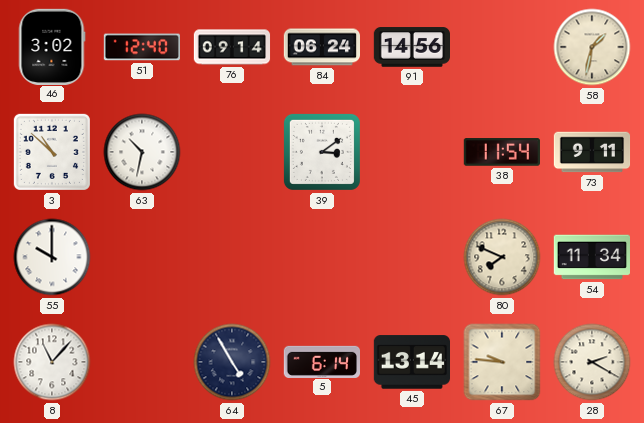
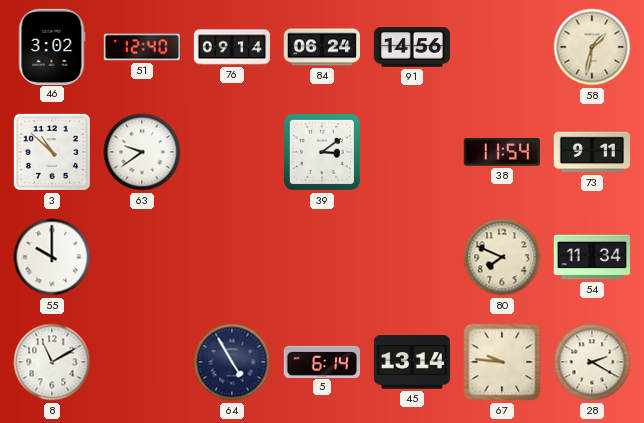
63: 10:32 -> 9:39
8: 11:07 -> 11:10
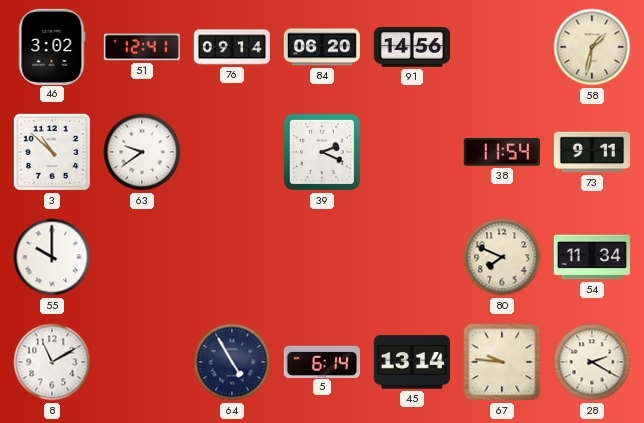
51: 12:40 -> 12:41
84: 06:24 -> 06:20
39: 3:09 -> 2:19
